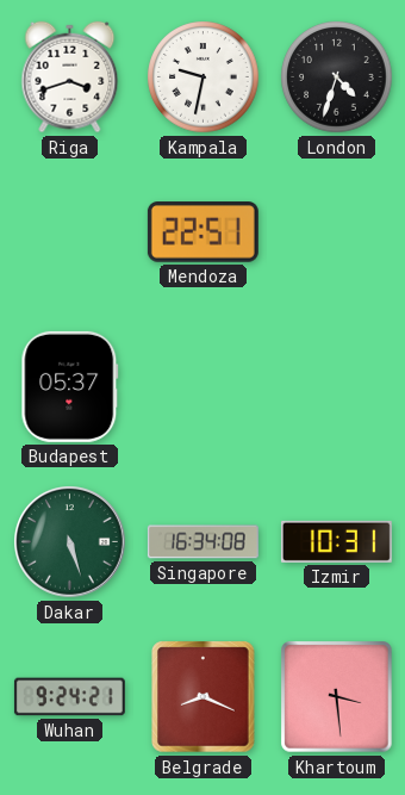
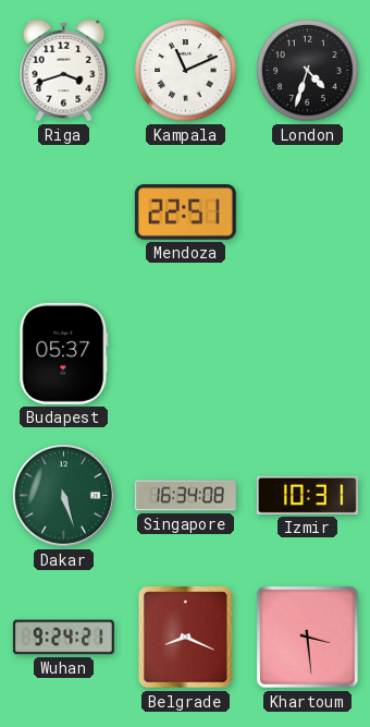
Kampala: 9:32 -> 11:11
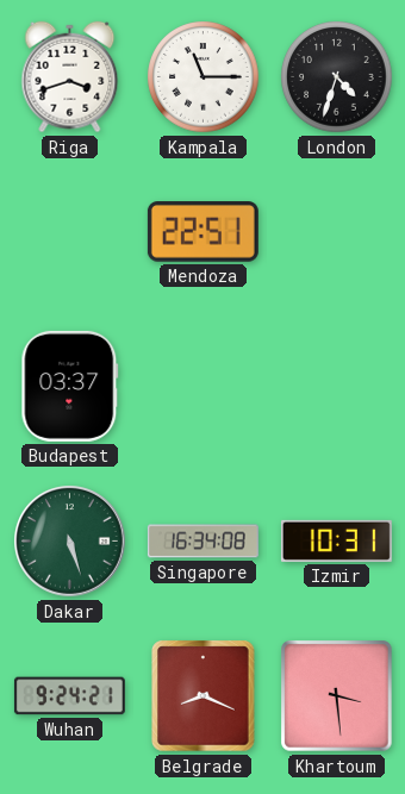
Kampala: 11:11 -> 11:15
Budapest: 05:37 -> 03:37
